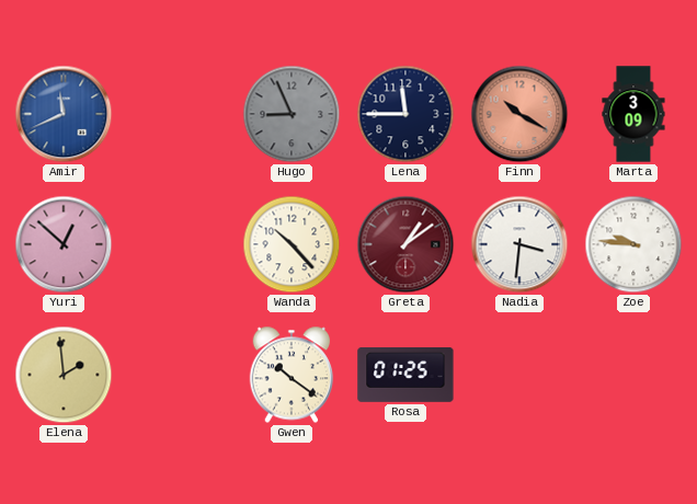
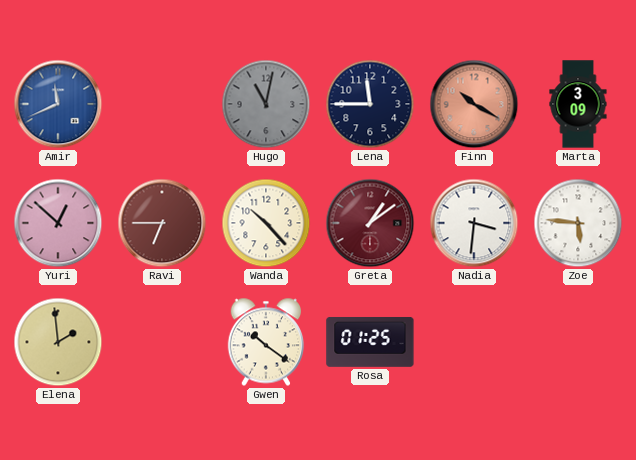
Hugo: 8:56 -> 11:02
Ravi: none -> 6:45
Zoe: 9:46 -> 5:46
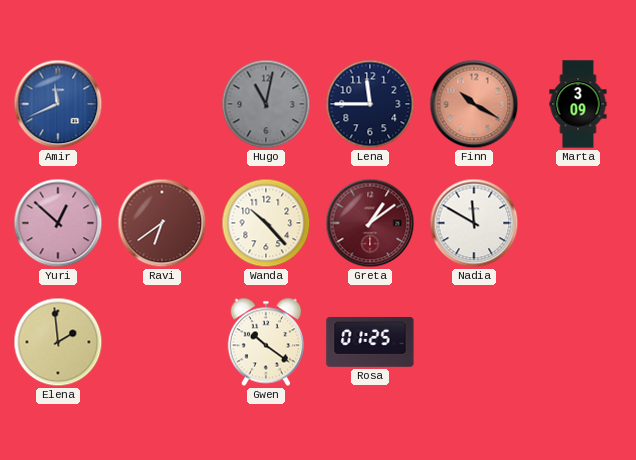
Ravi: 6:45 -> 6:39
Nadia: 3:31 -> 11:50
Zoe: 5:46 -> none
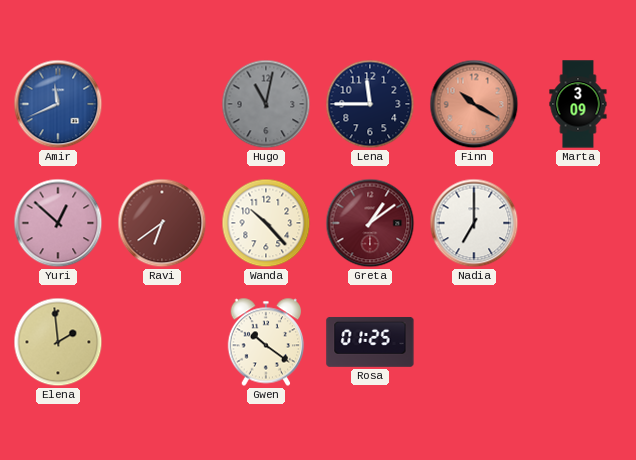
Nadia: 11:50 -> 7:00
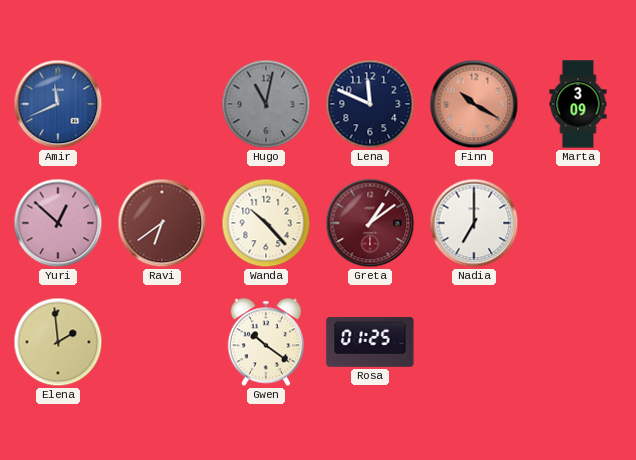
Lena: 11:45 -> 11:49
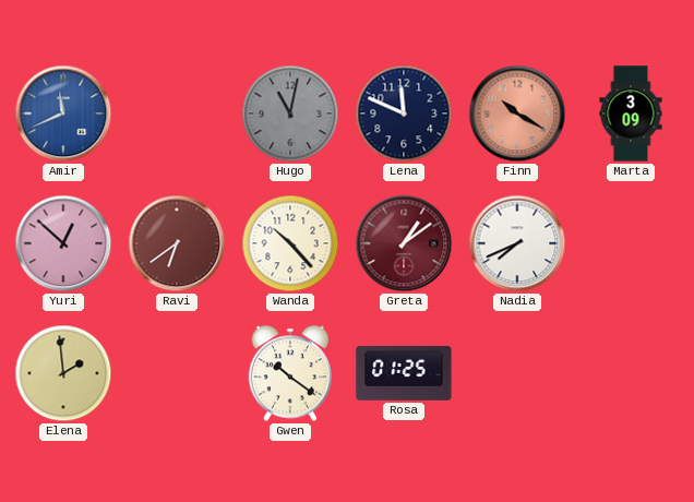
Nadia: 7:00 -> 7:41
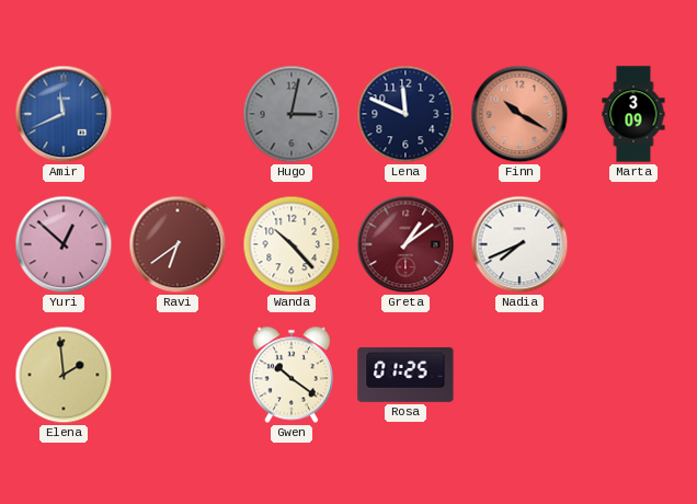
Hugo: 11:02 -> 3:02
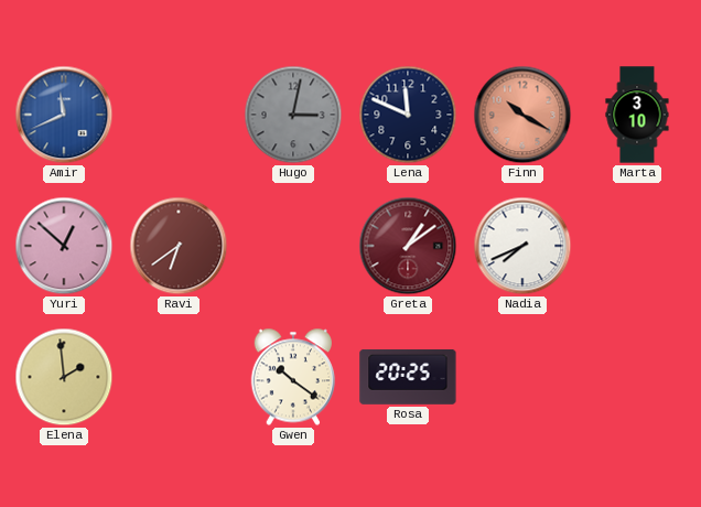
Marta: 3:09 -> 3:10
Wanda: 10:23 -> none
Rosa: 01:25 -> 20:25
